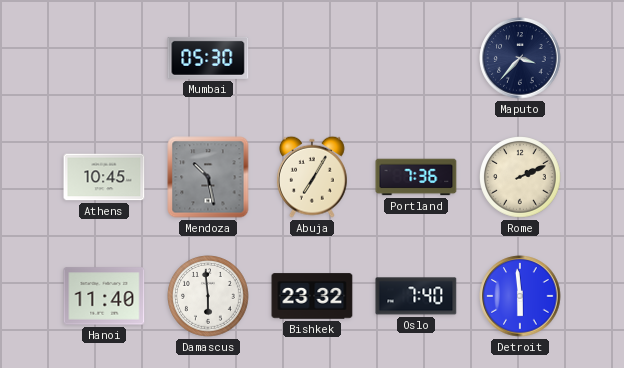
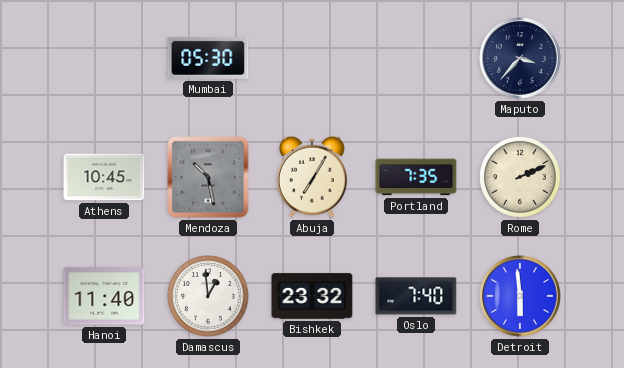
Portland: 7:36 -> 7:35
Damascus: 5:59 -> 12:59
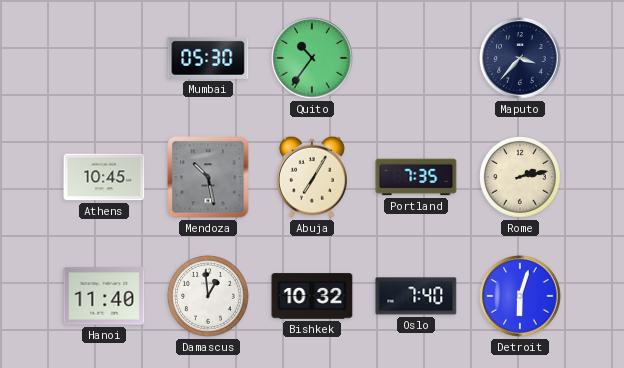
Quito: none -> 10:36
Rome: 2:11 -> 2:13
Bishkek: 23:32 -> 10:32
Detroit: 5:59 -> 6:03
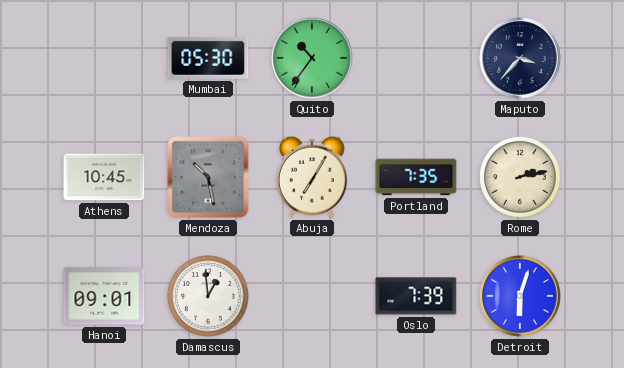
Hanoi: 11:40 -> 09:01
Bishkek: 10:32 -> none
Oslo: 7:40 -> 7:39
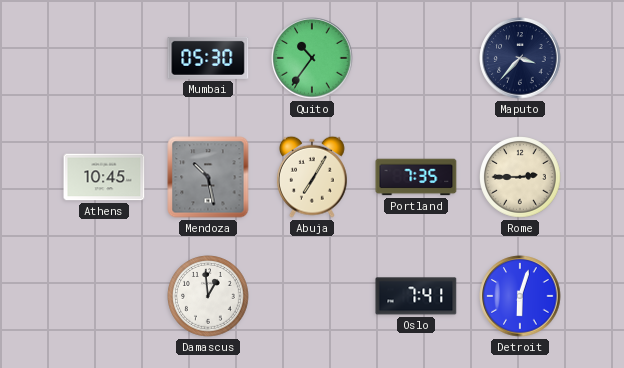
Rome: 2:13 -> 2:45
Hanoi: 09:01 -> none
Oslo: 7:39 -> 7:41
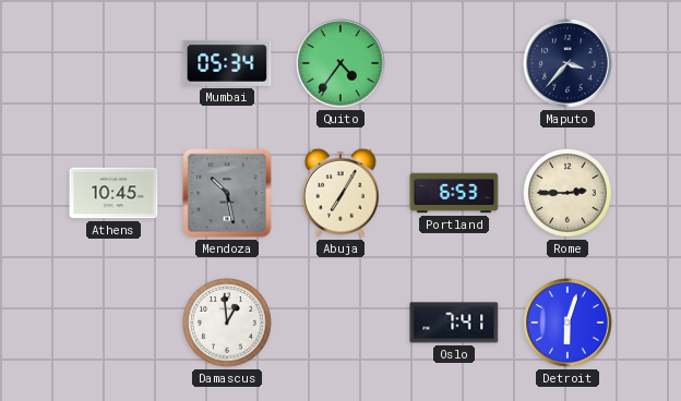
Mumbai: 05:30 -> 05:34
Quito: 10:36 -> 4:36
Portland: 7:35 -> 6:53
